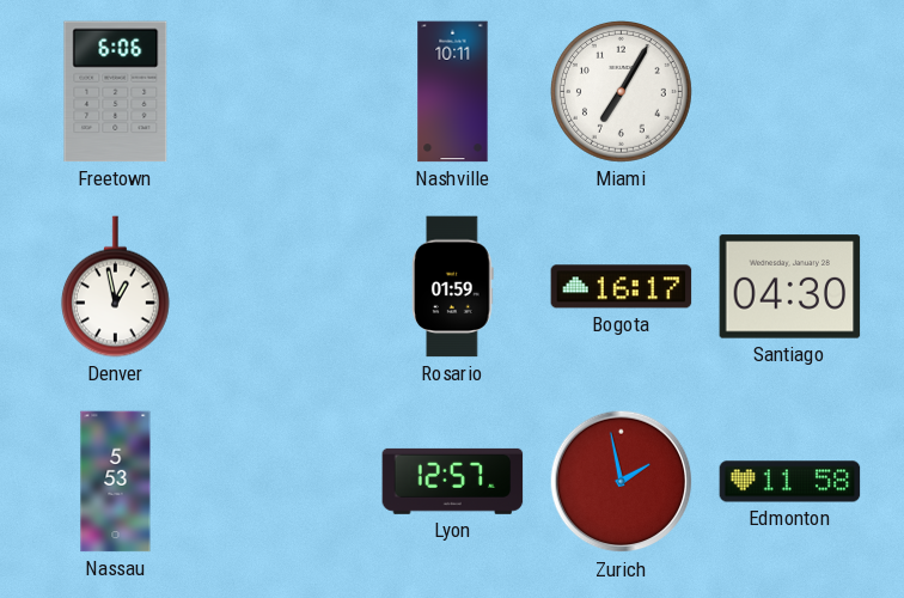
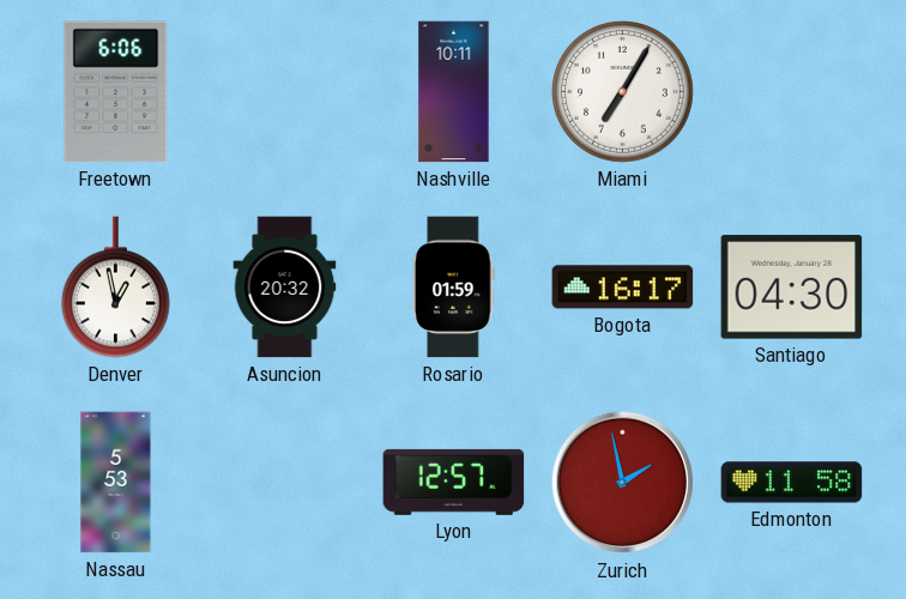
Asuncion: none -> 20:32
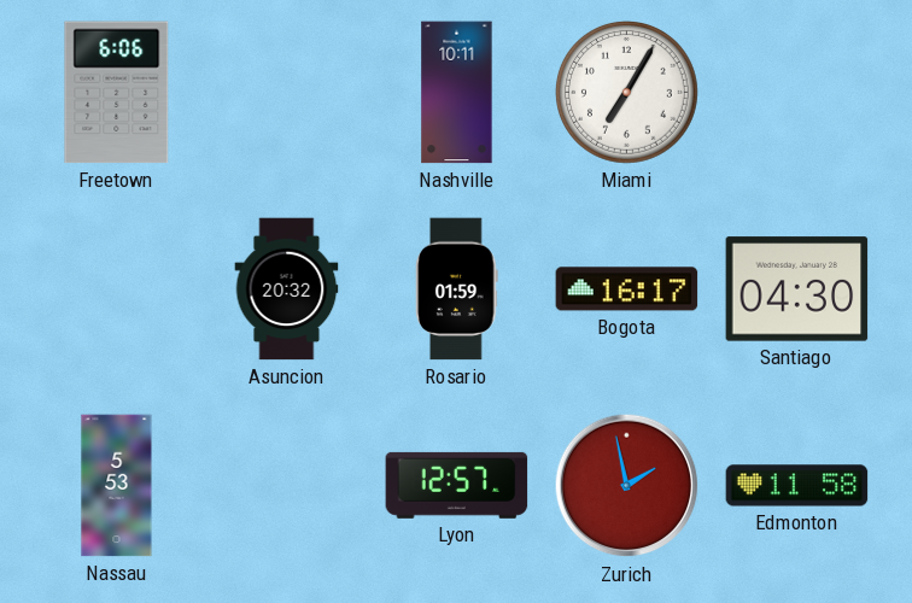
Denver: 12:58 -> none
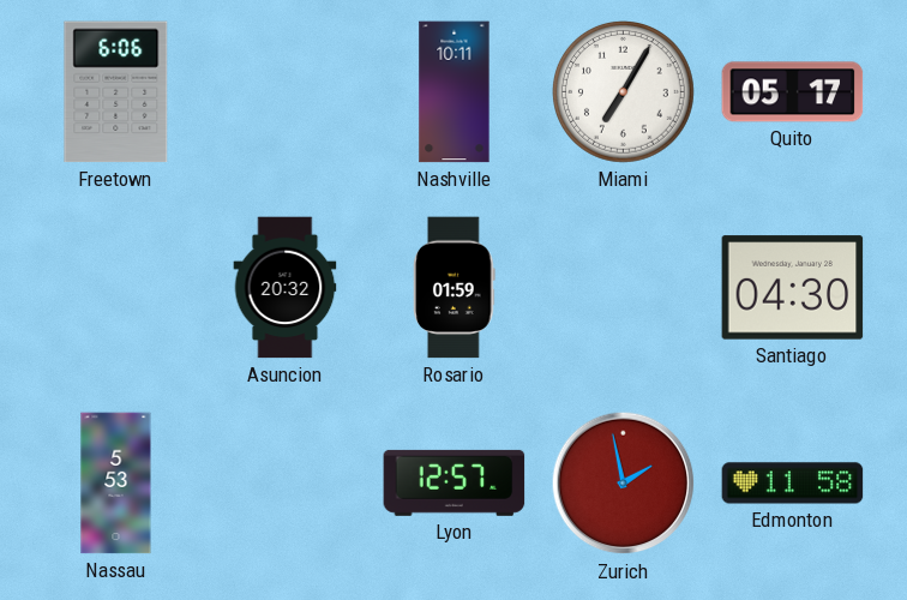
Quito: none -> 05:17
Bogota: 16:17 -> none
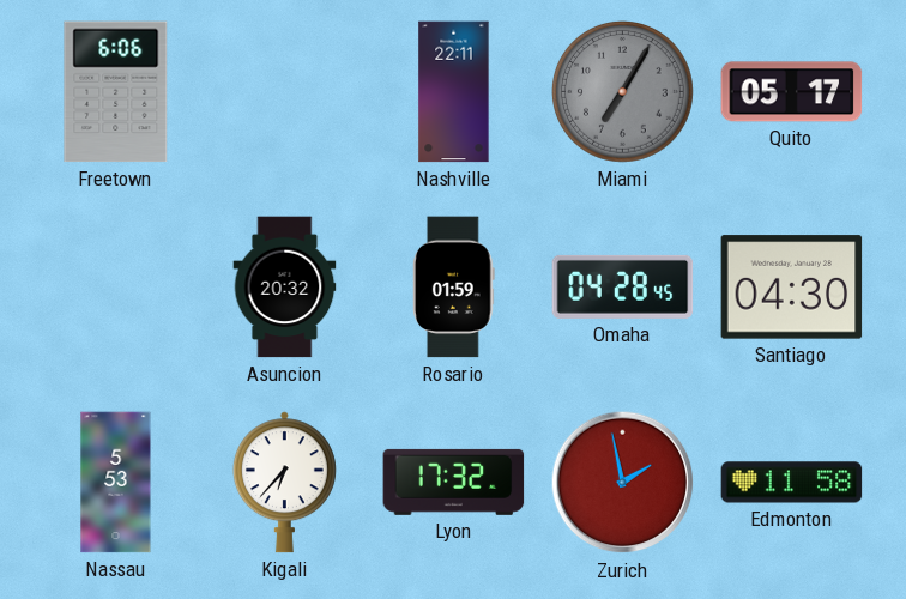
Nashville: 10:11 -> 22:11
Miami dial: white -> grey
Omaha: none -> 04:28
Kigali: none -> 6:37
Lyon: 12:57 -> 17:32
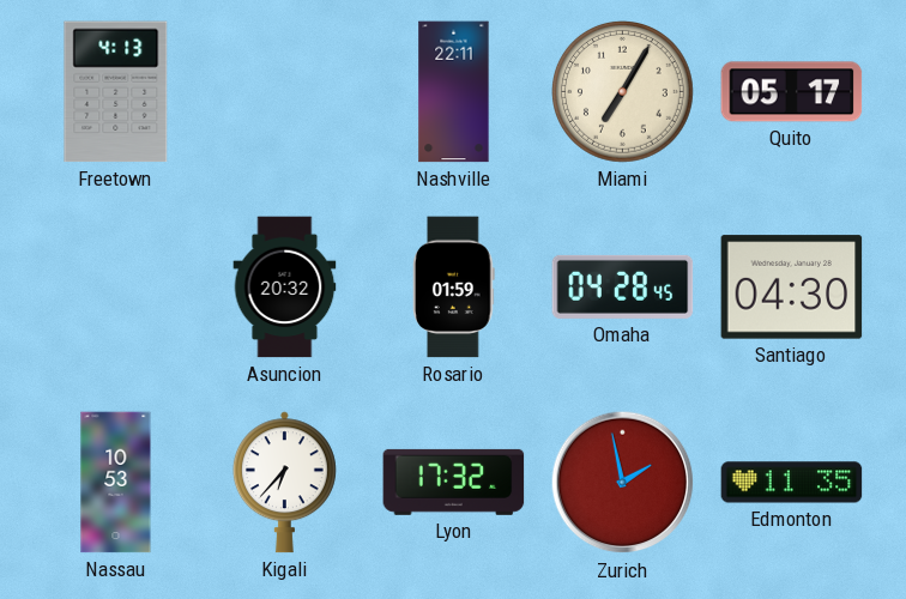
Freetown: 6:06 -> 4:13
Miami dial: grey -> cream
Nassau: 5:53 -> 10:53
Edmonton: 11:58 -> 11:35
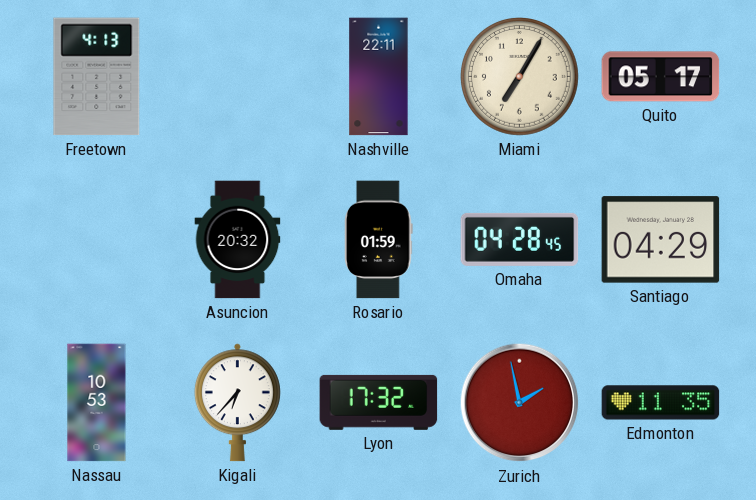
Santiago: 04:30 -> 04:29
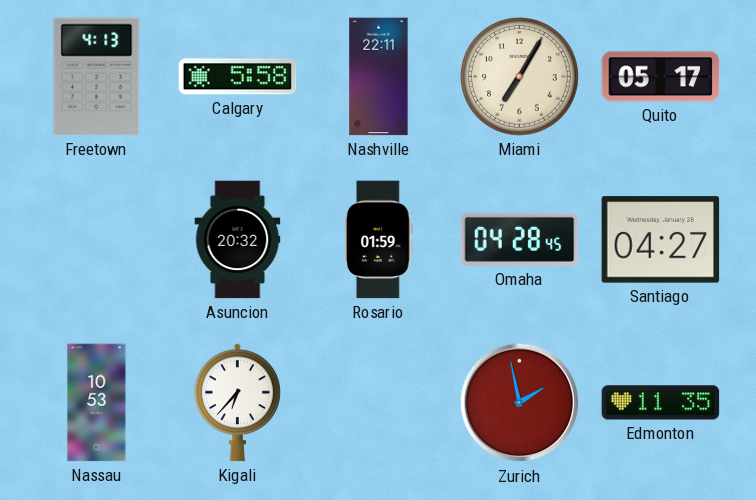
Calgary: none -> 5:58
Santiago: 04:29 -> 04:27
Lyon: 17:32 -> none
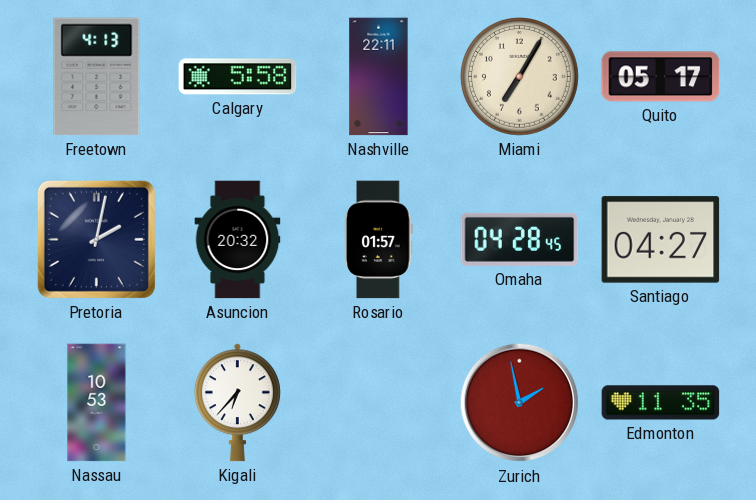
Pretoria: none -> 2:02
Rosario: 01:59 -> 01:57
